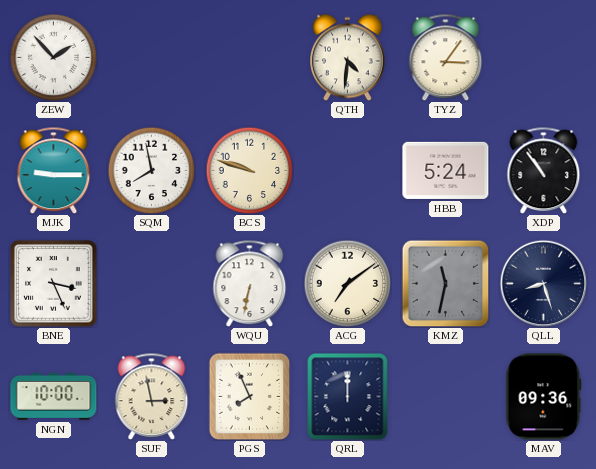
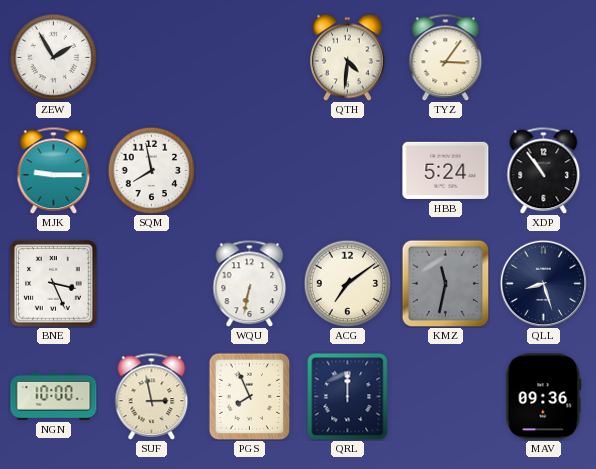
ZEW: 1:53 -> 1:55
BCS: 9:48 -> none
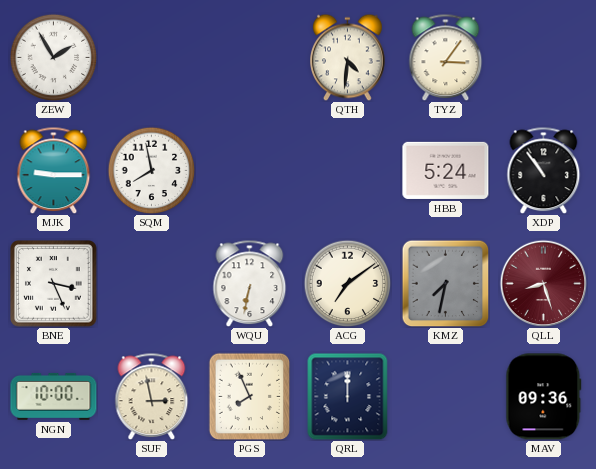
KMZ: 11:32 -> 7:32
QLL dial: navy -> burgundy
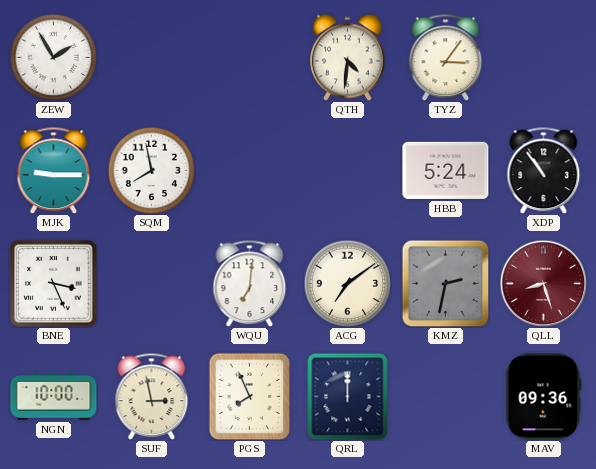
WQU: 6:32 -> 7:01
KMZ: 7:32 -> 2:32
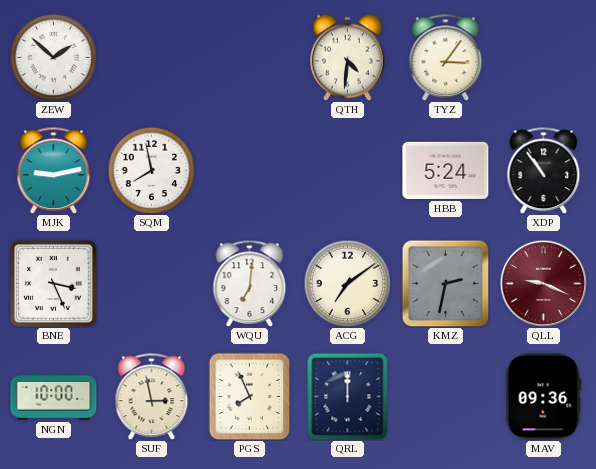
ZEW: 1:55 -> 1:52
MJK: 9:15 -> 9:13
QLL: 8:27 -> 9:19
